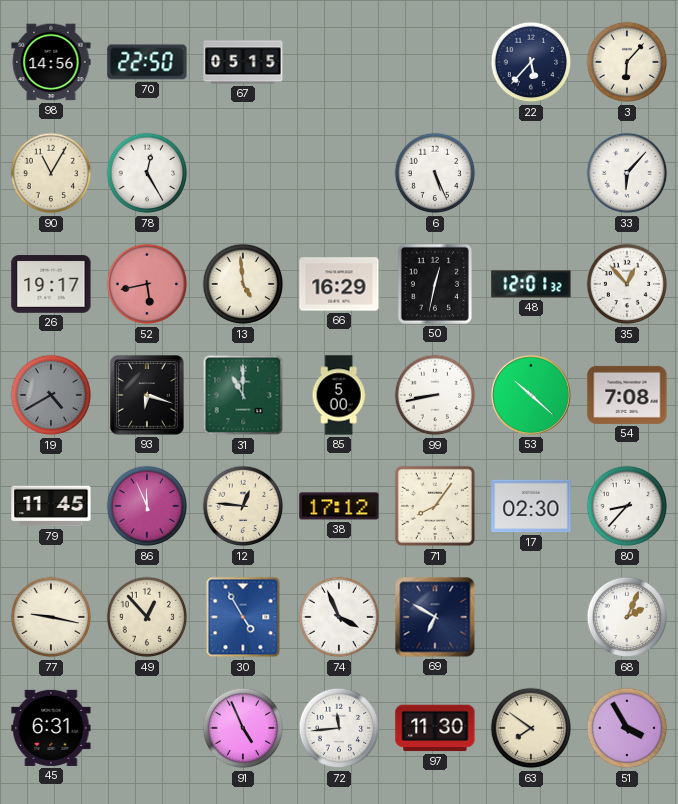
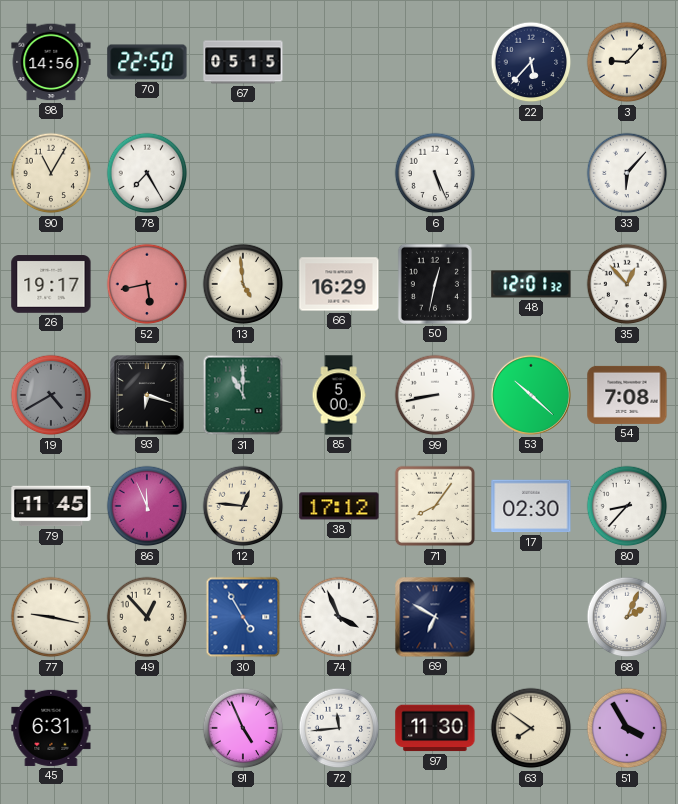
3: 6:07 -> 9:07
78: 12:25 -> 7:25
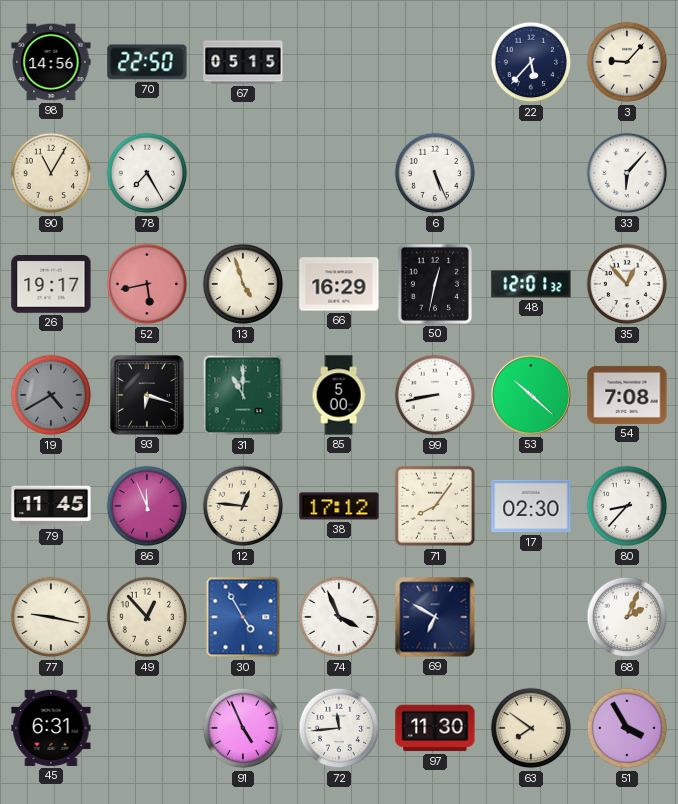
13: 4:59 -> 4:57
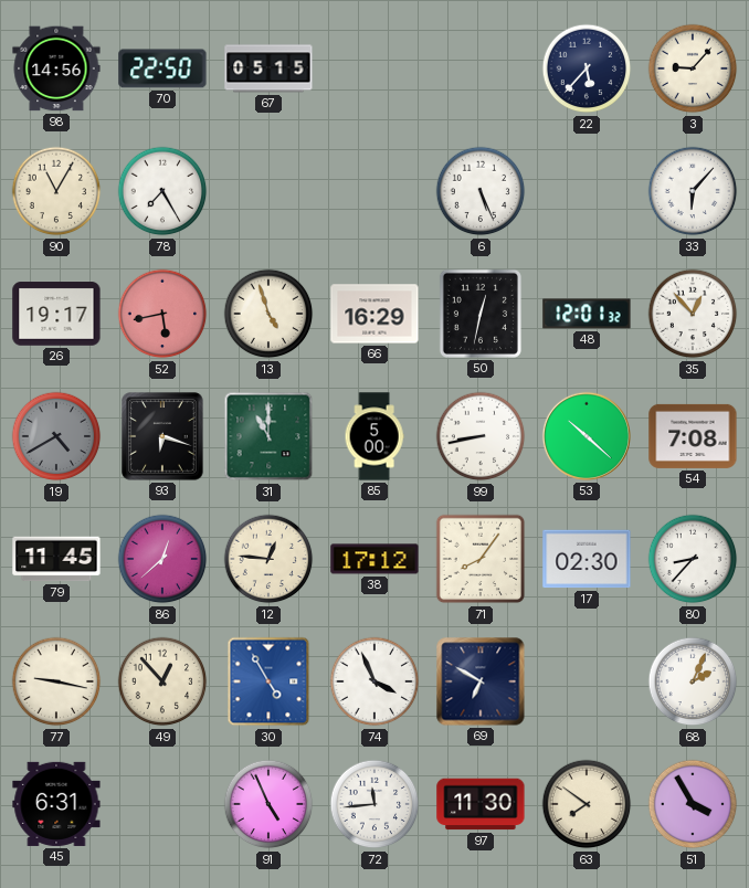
86: 11:56 -> 12:38
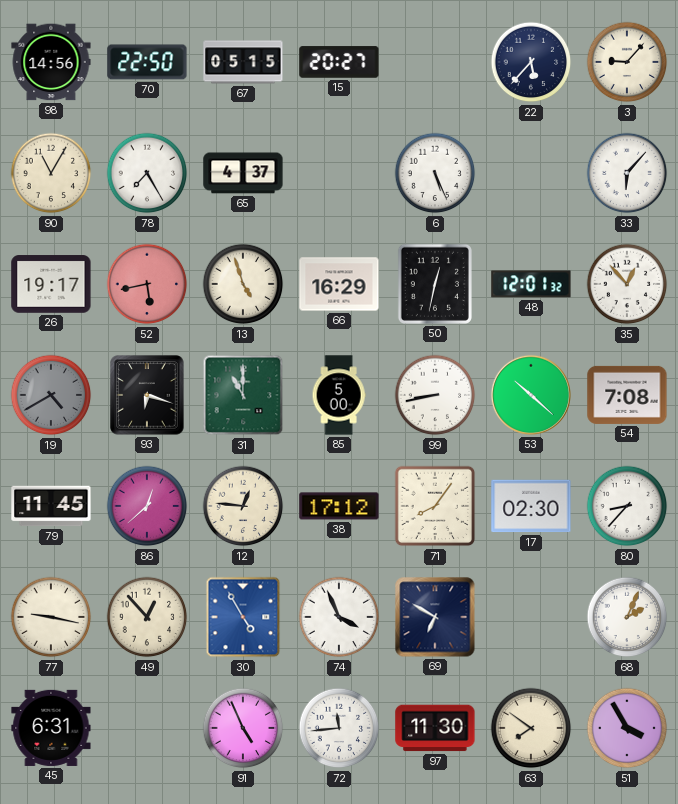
15: none -> 20:27
65: none -> 4:37
